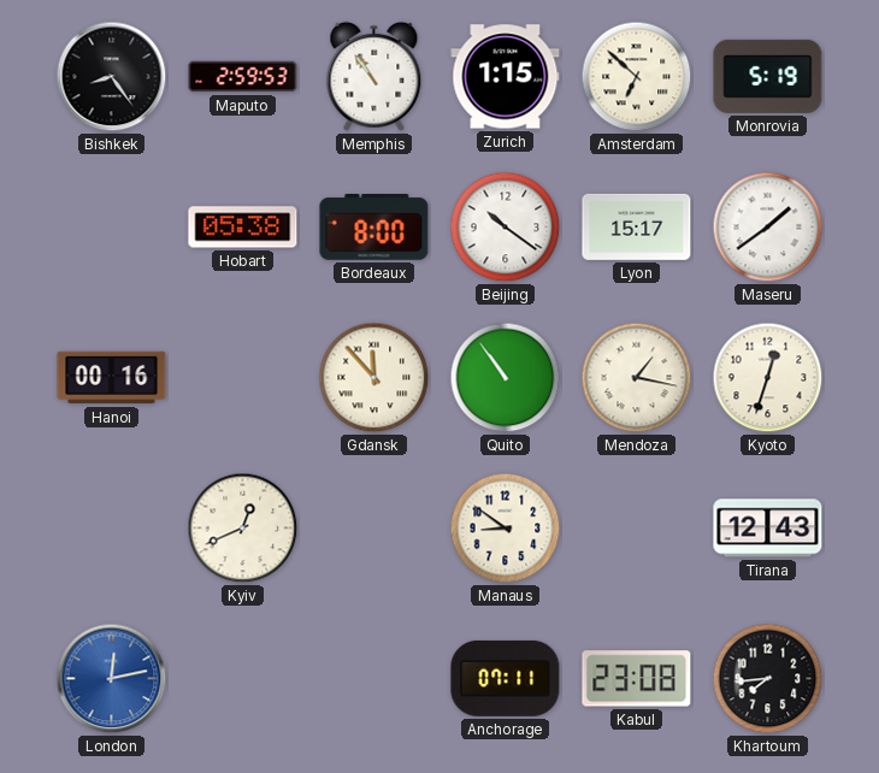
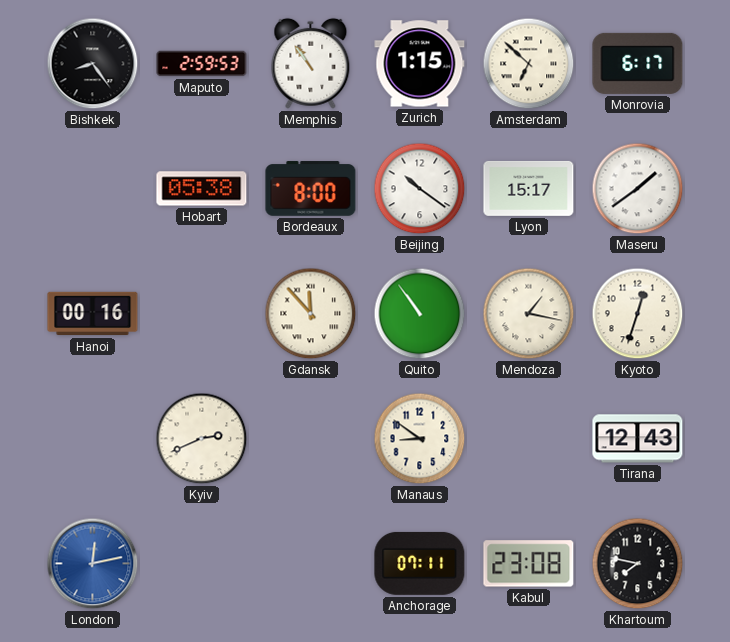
Monrovia: 5:19 -> 6:17
Kyiv: 12:41 -> 2:41
Khartoum: 7:44 -> 7:47
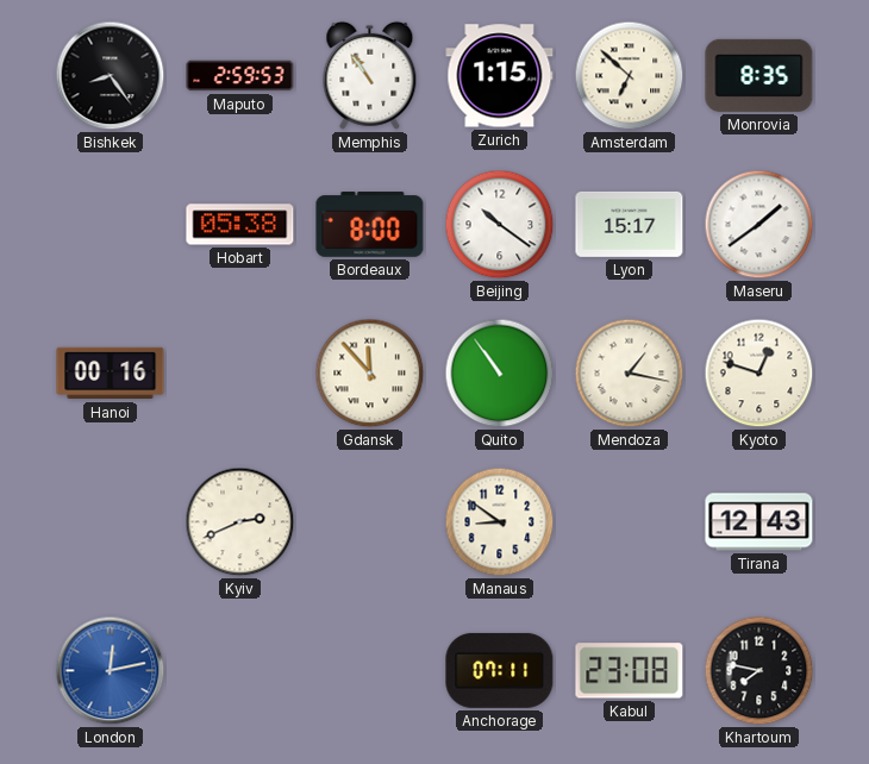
Monrovia: 6:17 -> 8:35
Kyoto: 12:33 -> 12:48
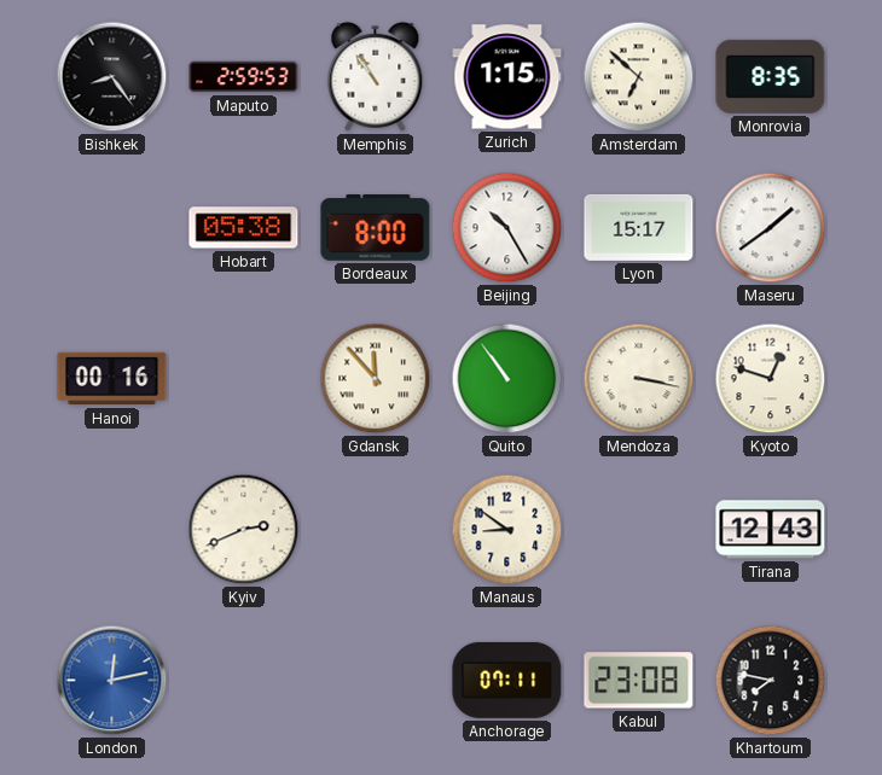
Beijing: 10:21 -> 10:25
Mendoza: 1:17 -> 3:17
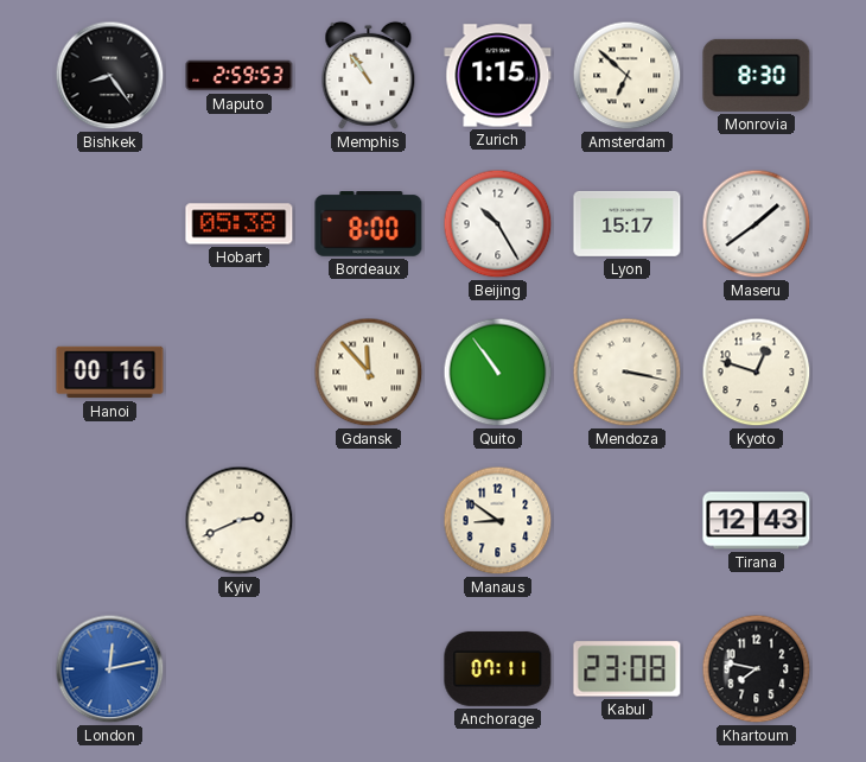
Monrovia: 8:35 -> 8:30
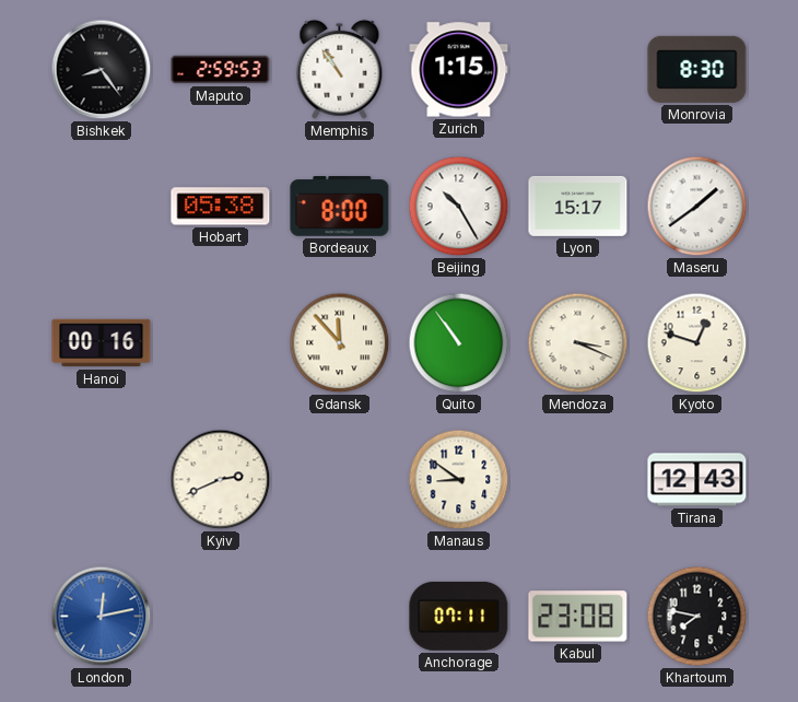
Amsterdam: 6:52 -> none
Mendoza: 3:17 -> 3:19
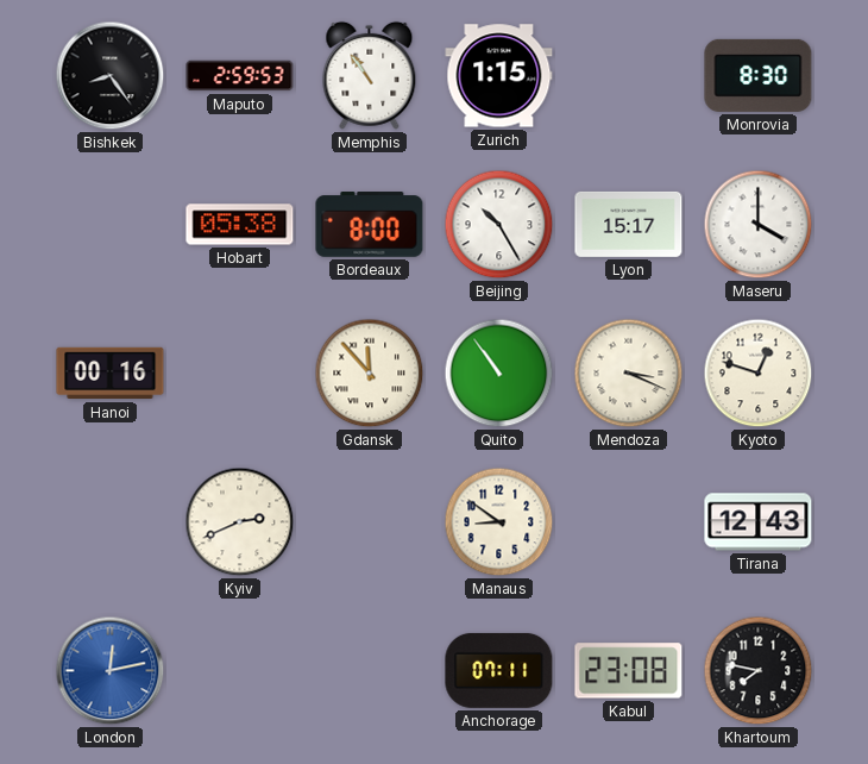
Maseru: 1:39 -> 4:00
